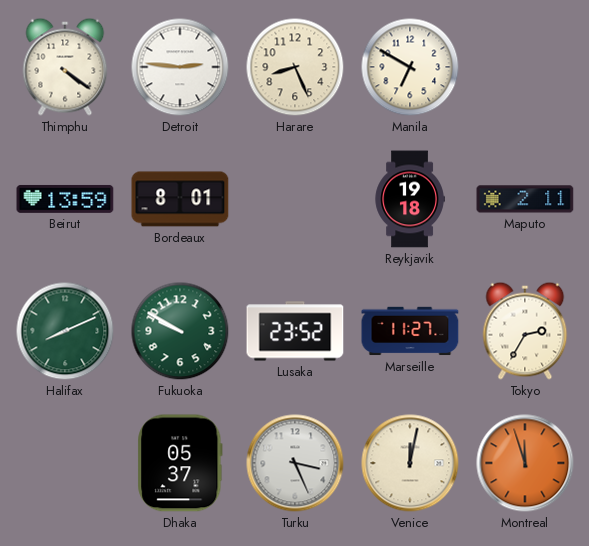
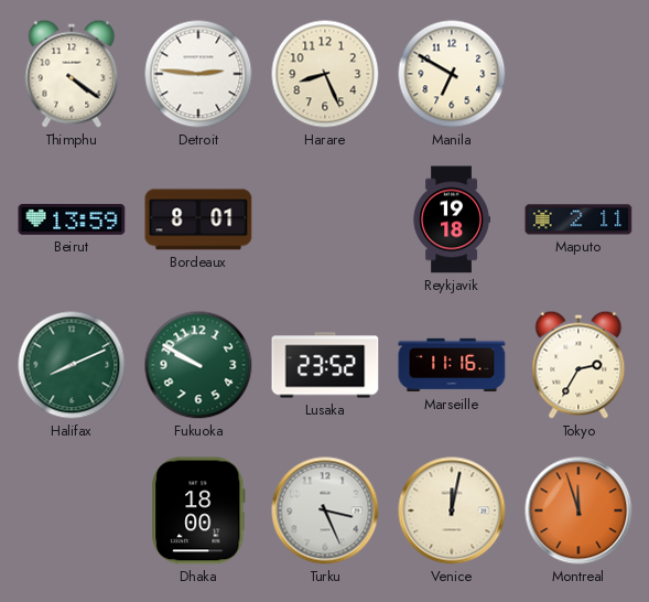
Marseille: 11:27 -> 11:16
Dhaka: 05:37 -> 18:00
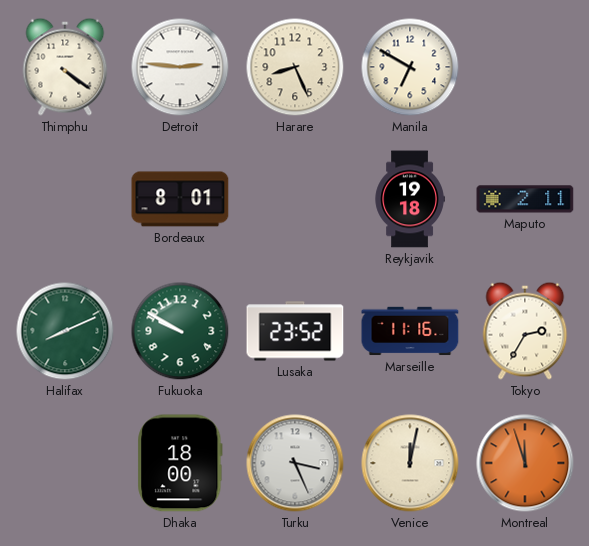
Beirut: 13:59 -> none
